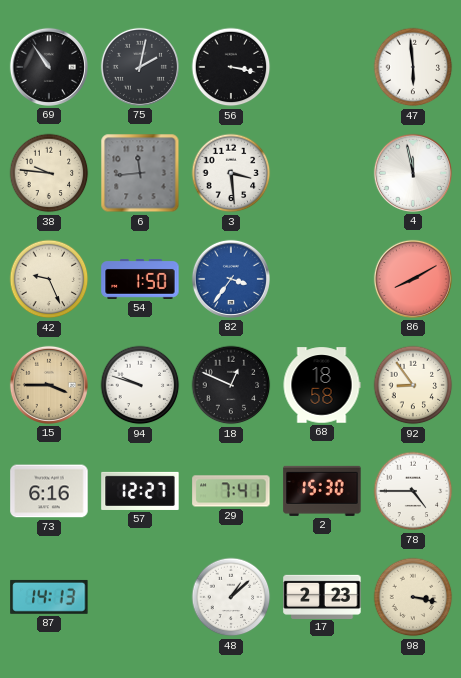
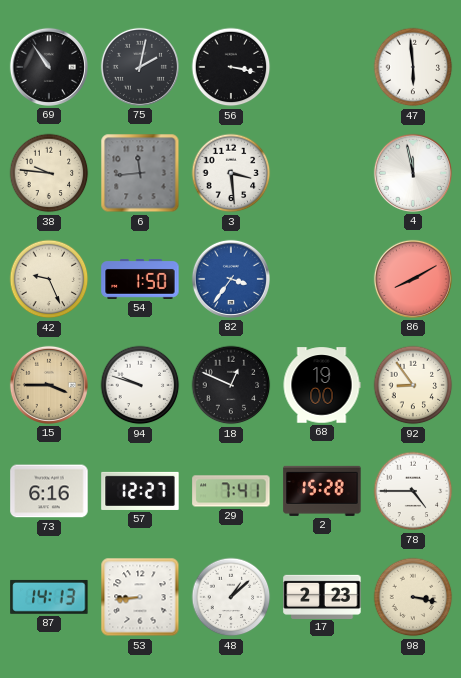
68: 18:58 -> 19:00
2: 15:30 -> 15:28
53: none -> 8:44
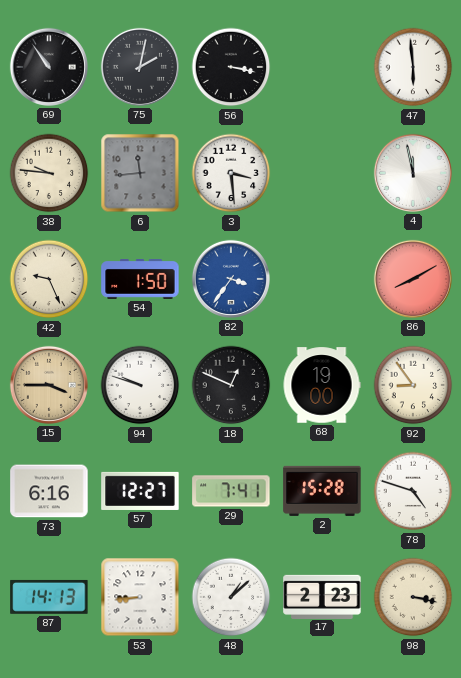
78: 4:45 -> 4:48
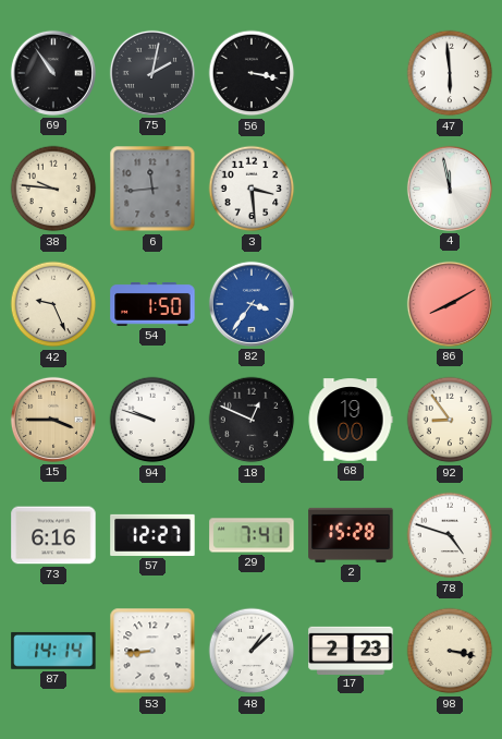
87: 14:13 -> 14:14
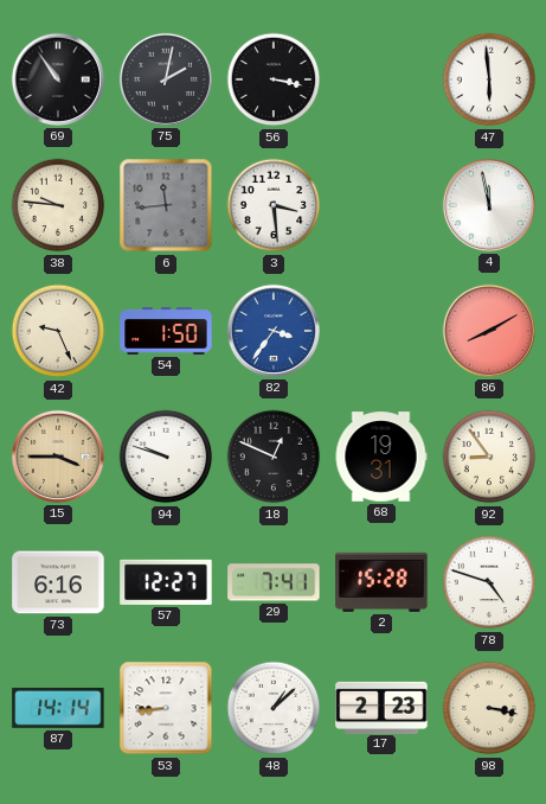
68: 19:00 -> 19:31
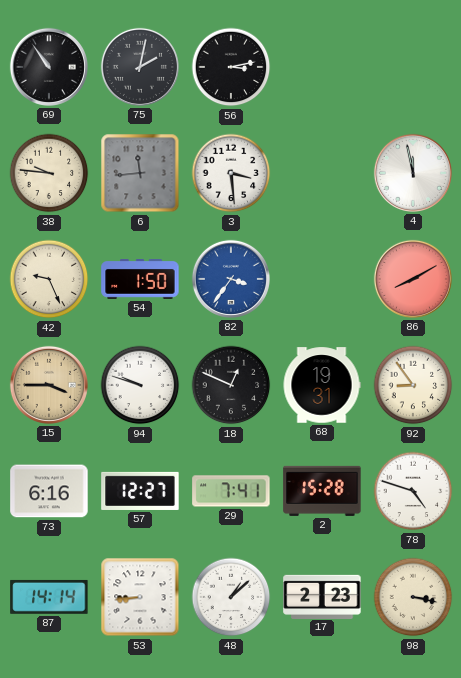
56: 3:17 -> 3:13
47: 5:59 -> none
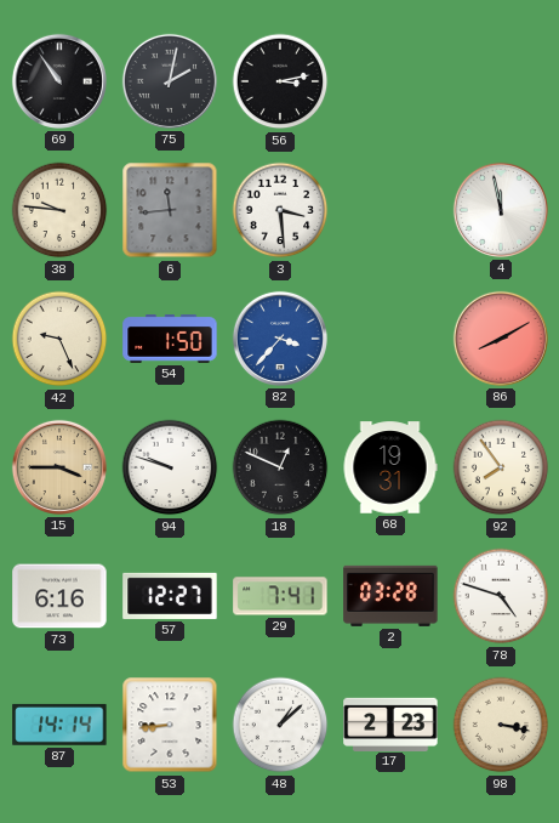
82: 3:36 -> 3:37
92: 8:54 -> 7:54
2: 15:28 -> 03:28
